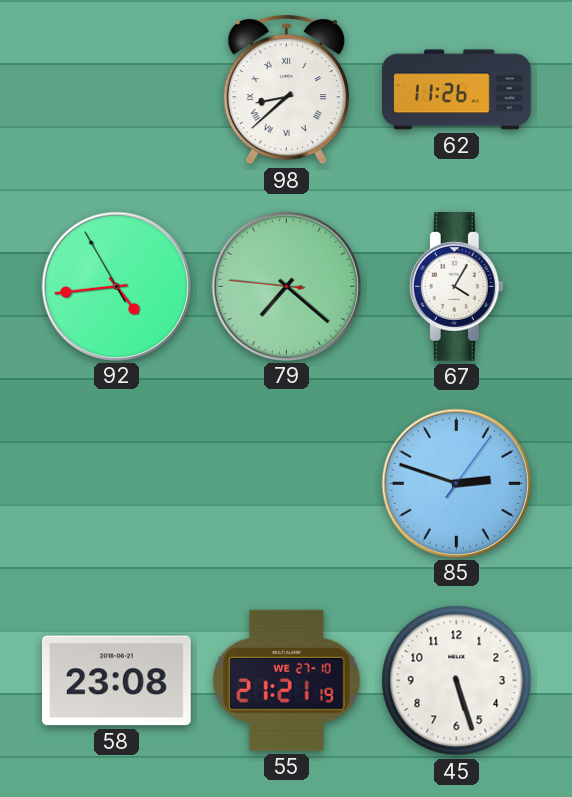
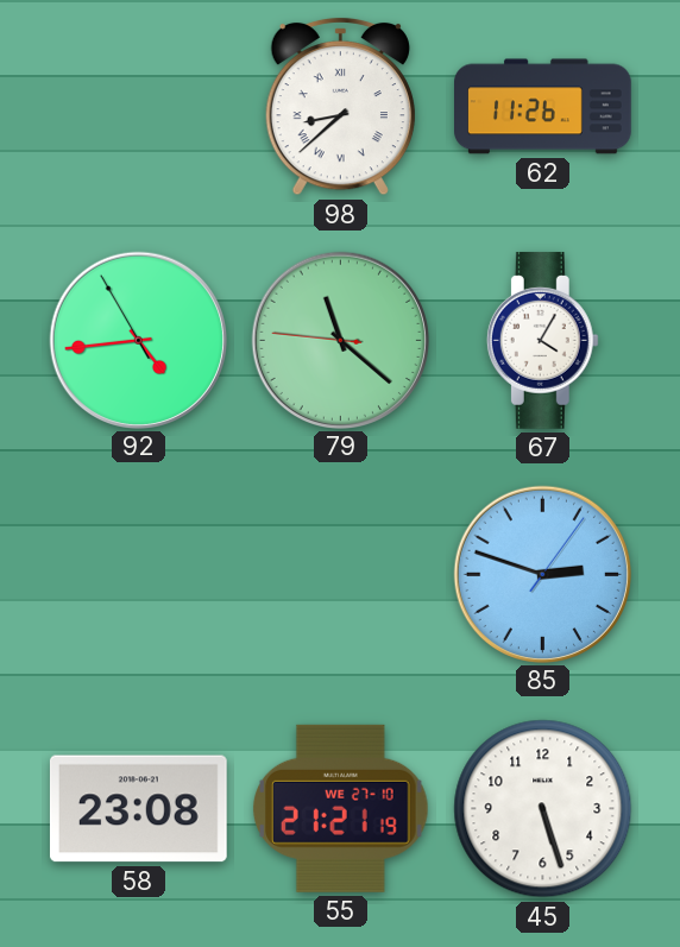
79: 7:21 -> 11:21
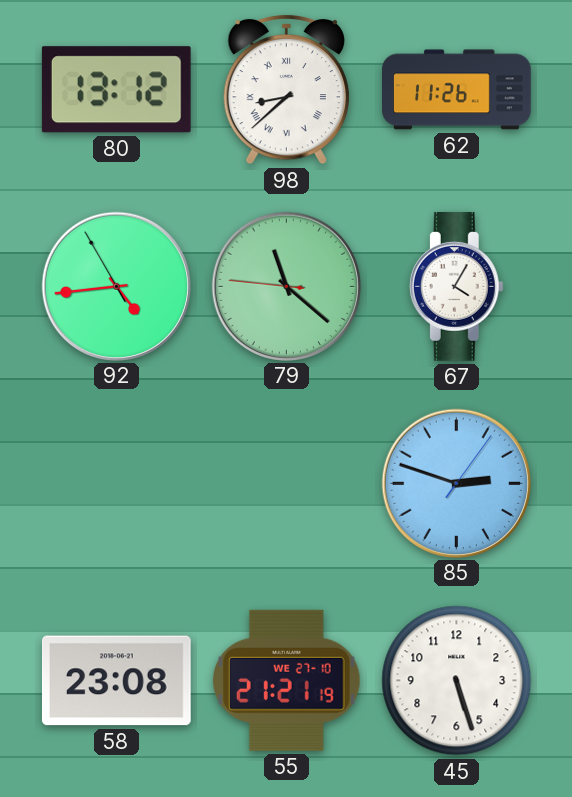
80: none -> 13:12
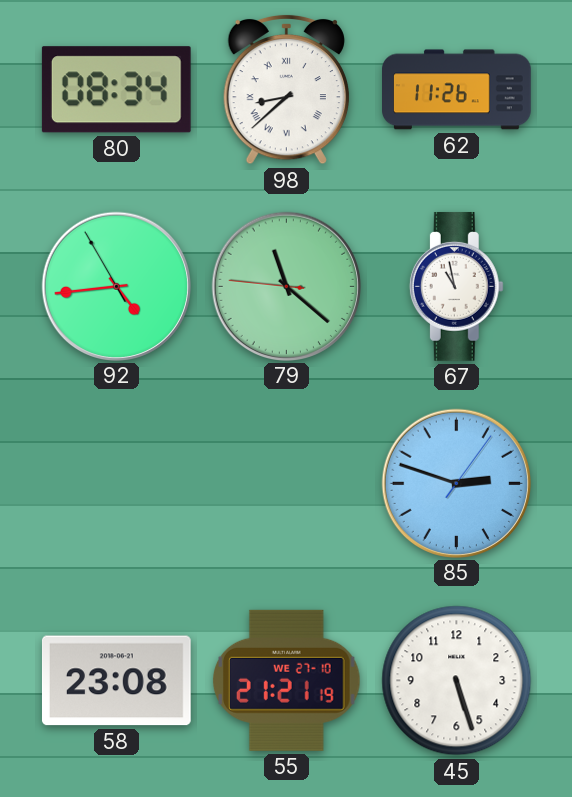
80: 13:12 -> 08:34
67: 4:05 -> 10:58
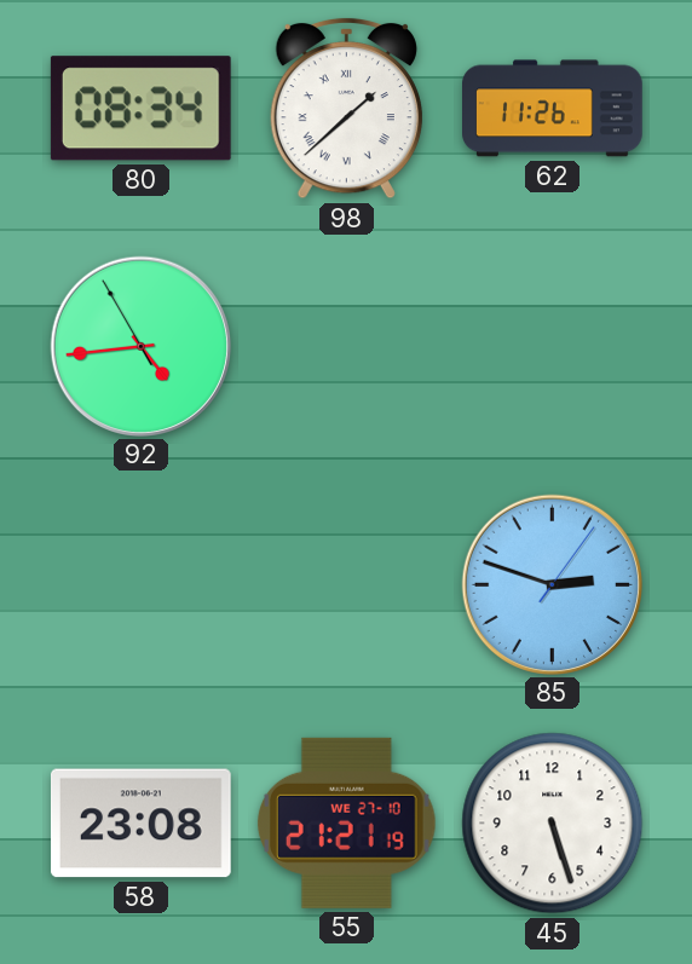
98: 8:38 -> 1:38
79: 11:21 -> none
67: 10:58 -> none
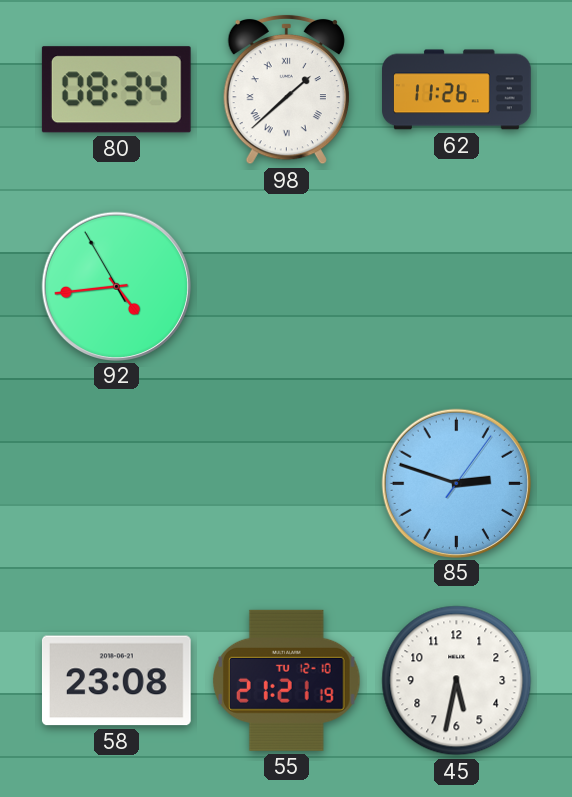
55 date: WE 27-10 -> TU 12-10
45: 5:27 -> 5:32
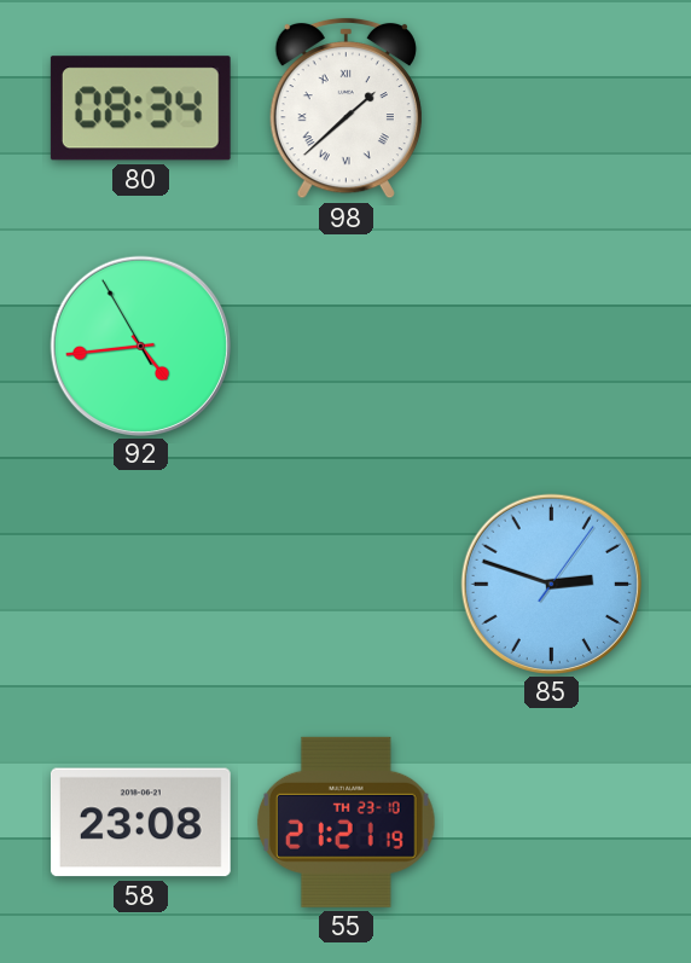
62: 11:26 -> none
55 date: TU 12-10 -> TH 23-10
45: 5:32 -> none
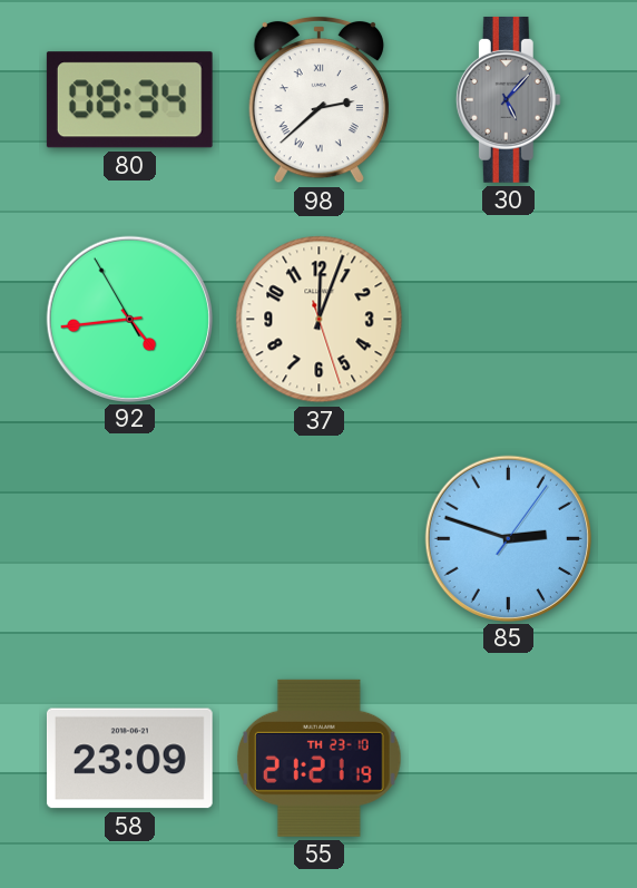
98: 1:38 -> 2:38
30: none -> 5:07
37: none -> 12:03
58: 23:08 -> 23:09
